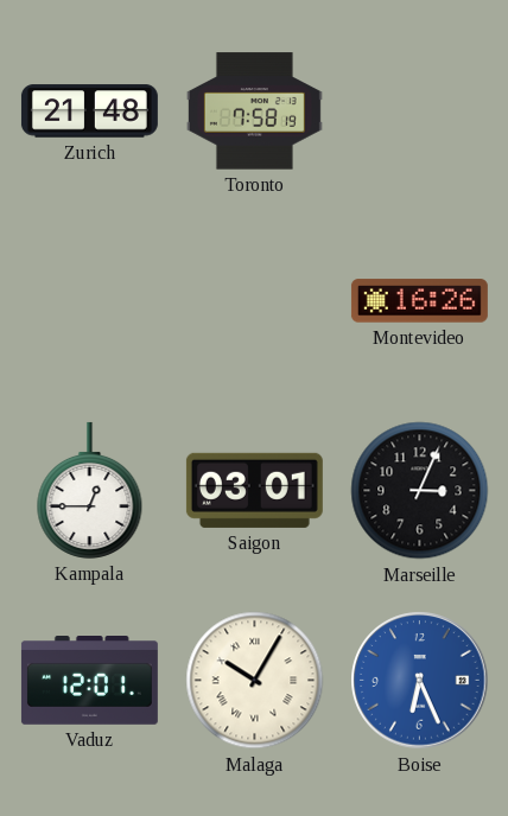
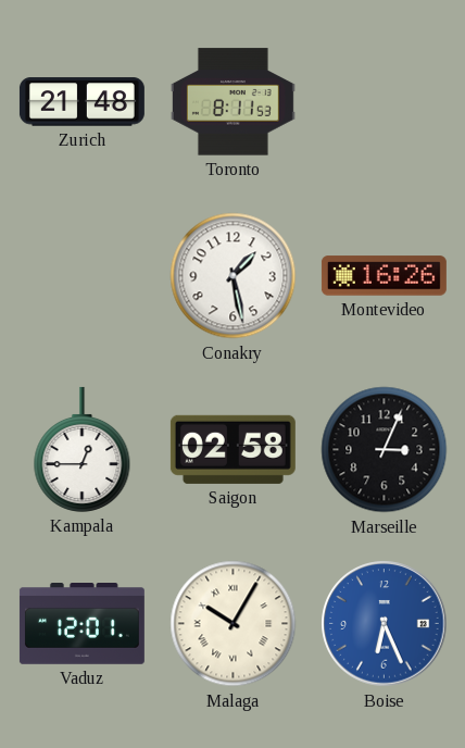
Toronto: 7:58 -> 8:11
Conakry: none -> 1:28
Saigon: 03:01 -> 02:58
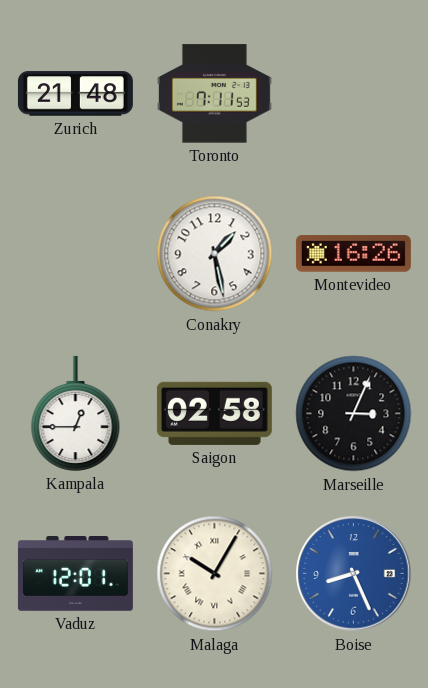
Toronto: 8:11 -> 7:11
Boise: 6:26 -> 8:26
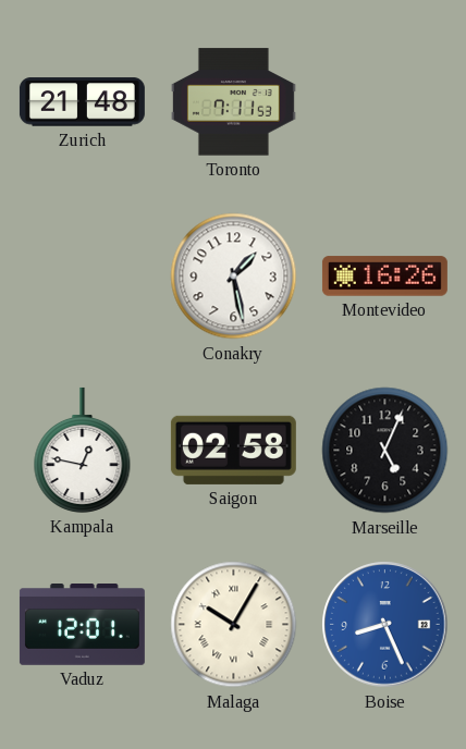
Kampala: 12:45 -> 12:47
Marseille: 3:04 -> 5:04
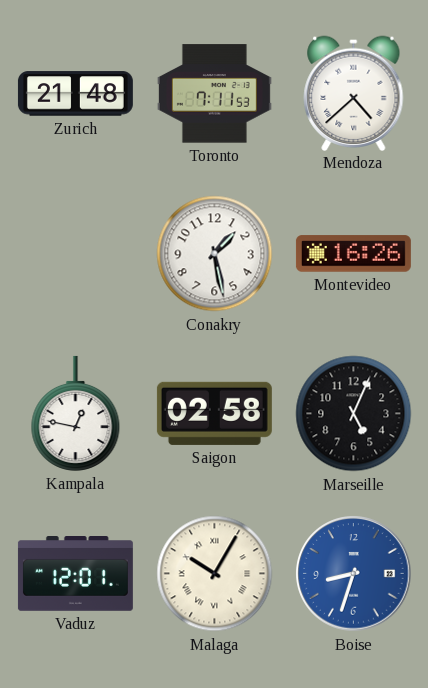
Mendoza: none -> 4:38
Boise: 8:26 -> 8:33
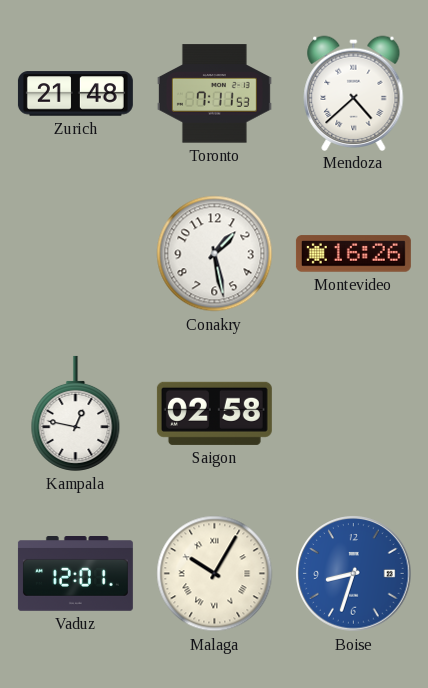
Marseille: 5:04 -> none
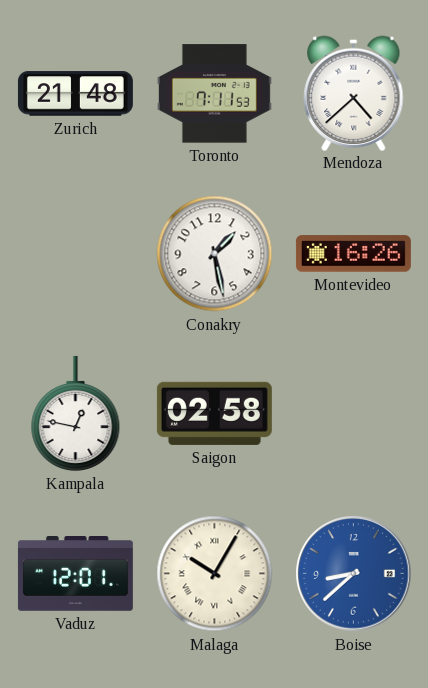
Boise: 8:33 -> 8:38
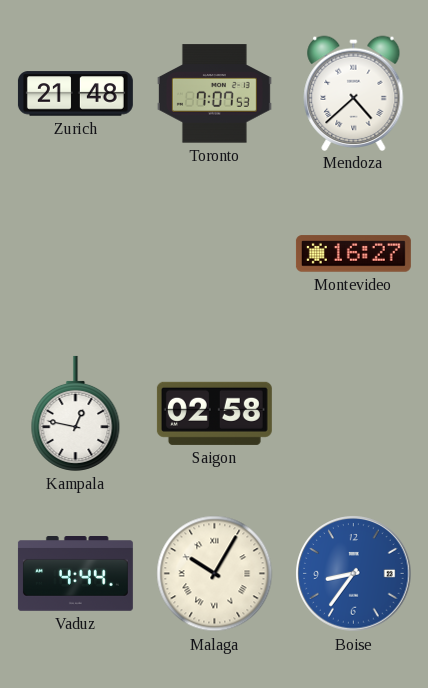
Toronto: 7:11 -> 7:07
Conakry: 1:28 -> none
Montevideo: 16:26 -> 16:27
Vaduz: 12:01 -> 4:44
Boise: 8:38 -> 8:36
